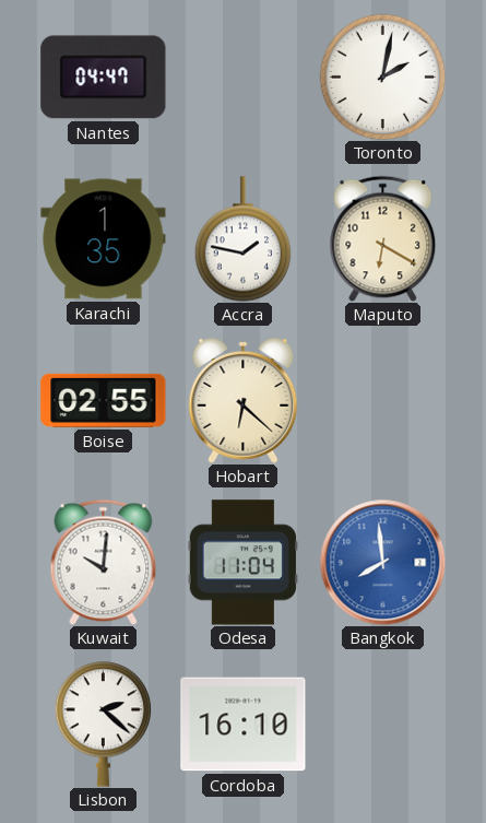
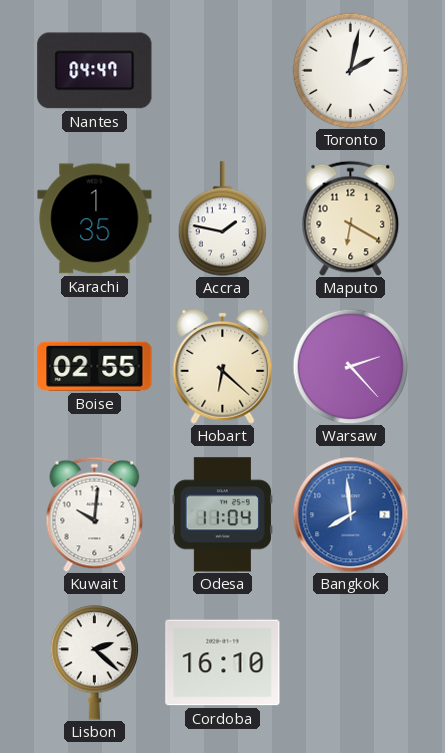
Warsaw: none -> 2:23
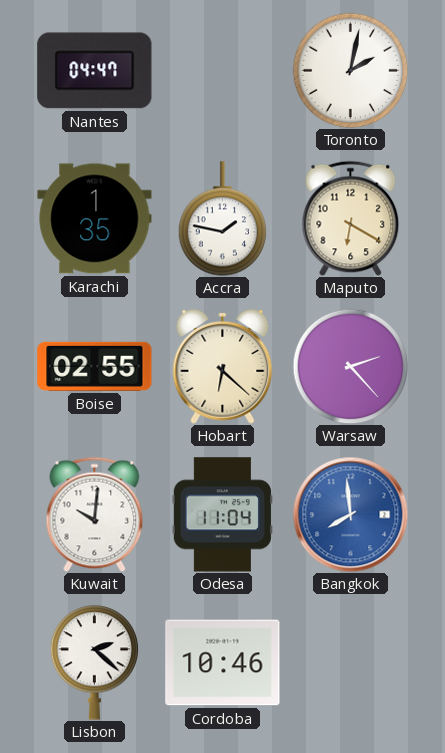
Cordoba: 16:10 -> 10:46
